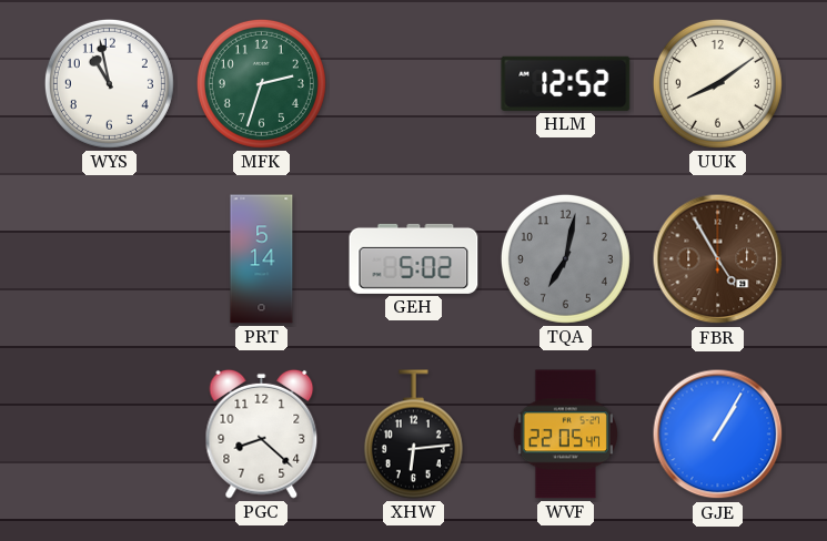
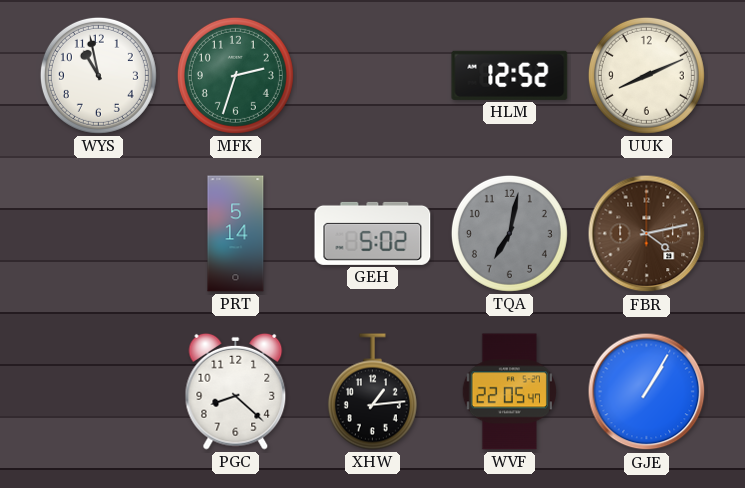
UUK: 8:09 -> 8:11
FBR: 4:55 -> 4:13
XHW: 6:14 -> 1:14
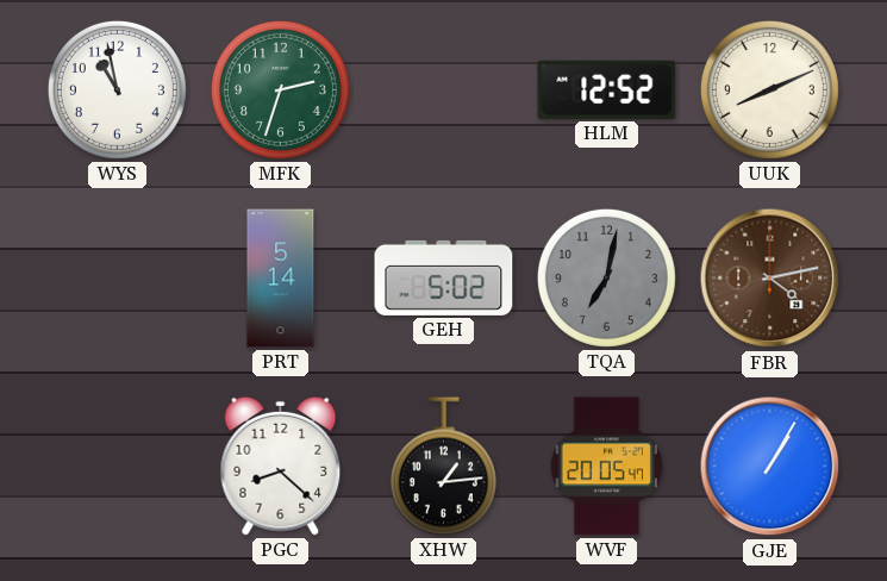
WVF: 22:05 -> 20:05
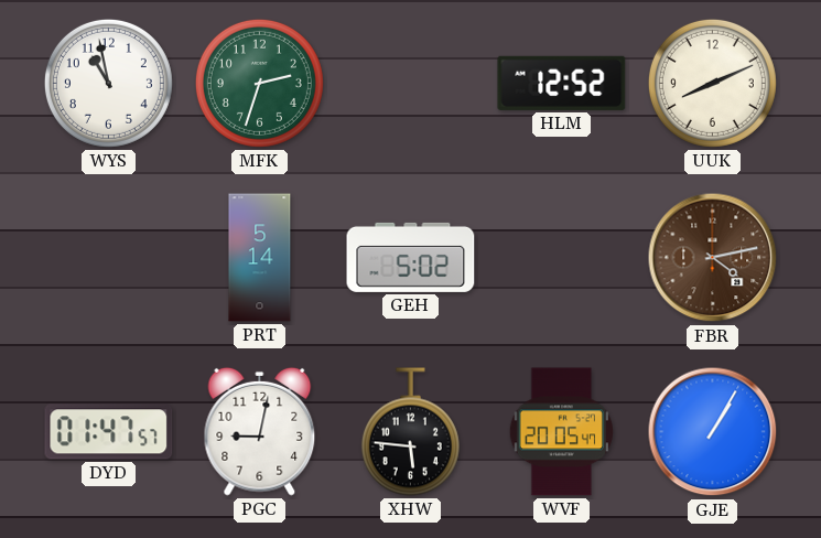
TQA: 7:02 -> none
DYD: none -> 01:47
PGC: 8:22 -> 9:02
XHW: 1:14 -> 5:46
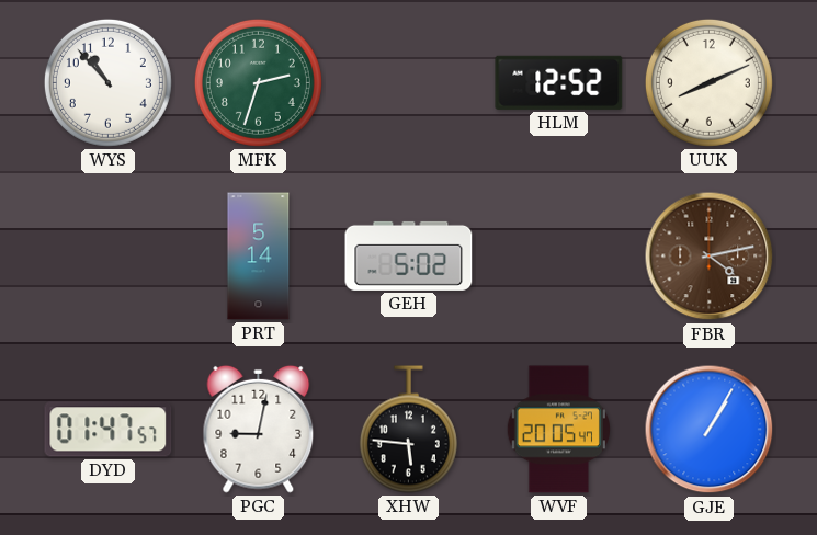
WYS: 10:58 -> 10:53
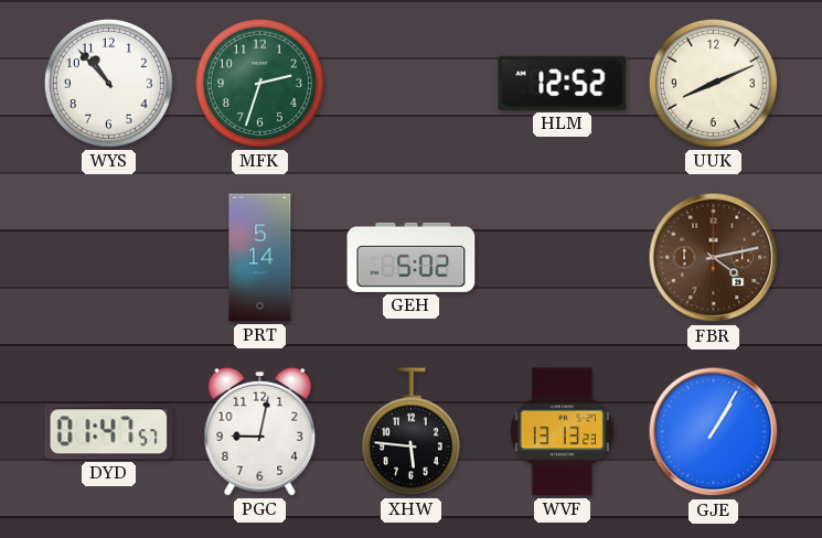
WVF: 20:05 -> 13:13
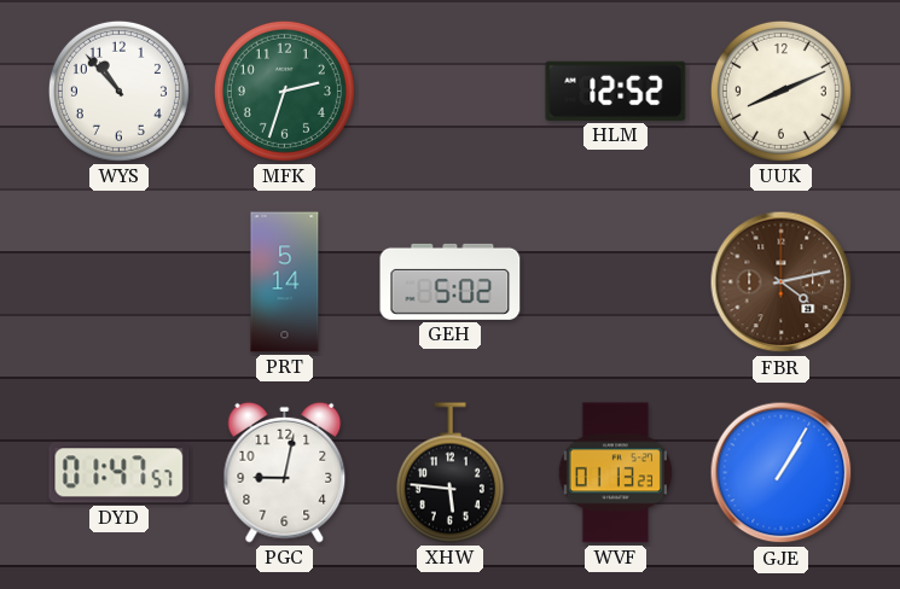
WVF: 13:13 -> 01:13
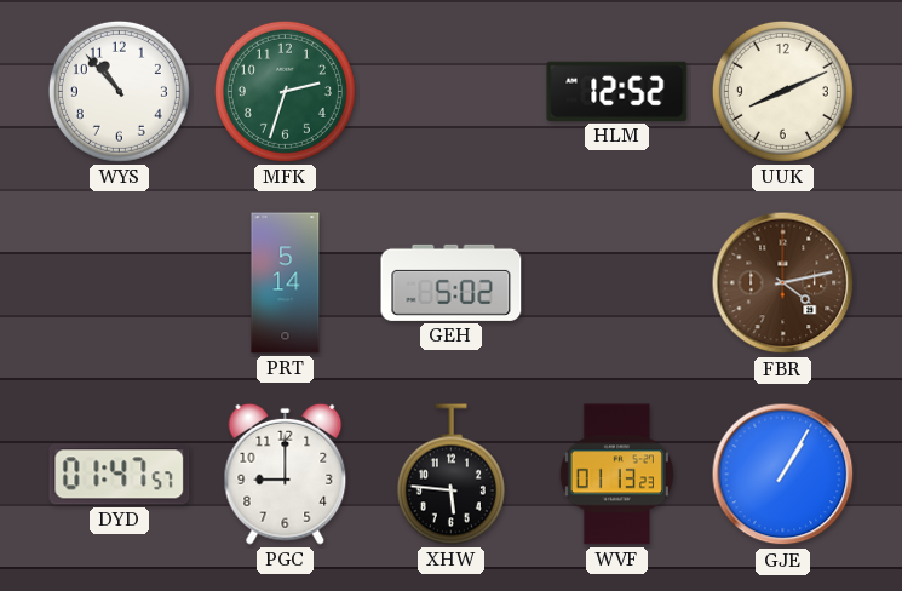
PGC: 9:02 -> 9:00
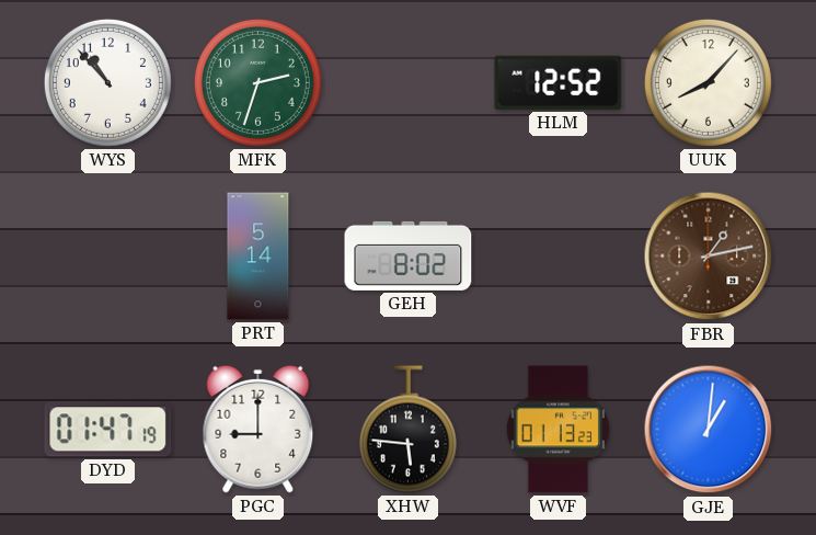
UUK: 8:11 -> 8:07
GEH: 5:02 -> 8:02
FBR: 4:13 -> 1:13
DYD: 01:47:57 -> 01:47:19
GJE: 1:05 -> 1:01
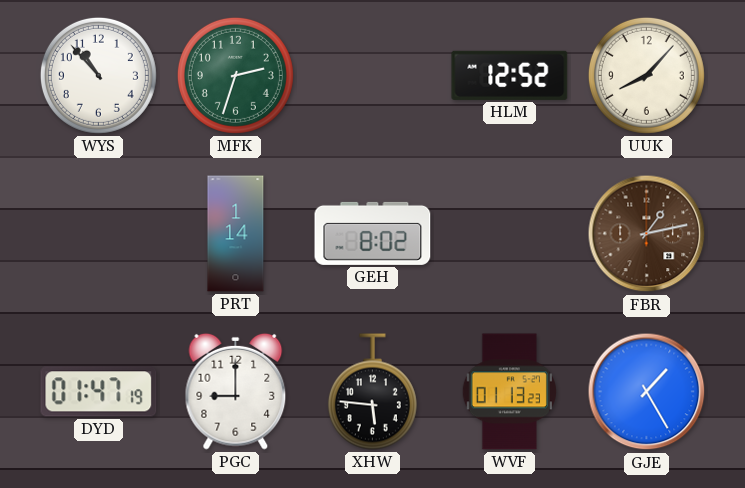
PRT: 5:14 -> 1:14
GJE: 1:01 -> 1:25
